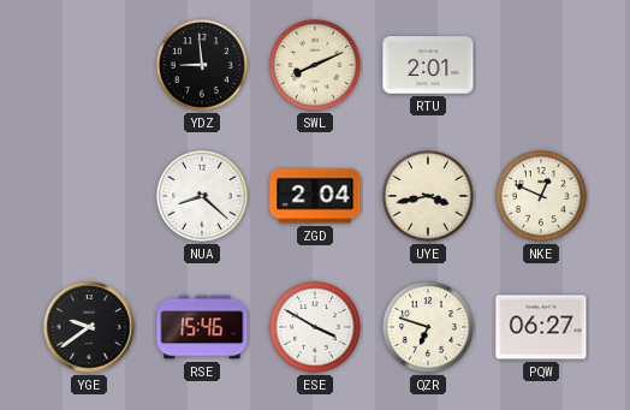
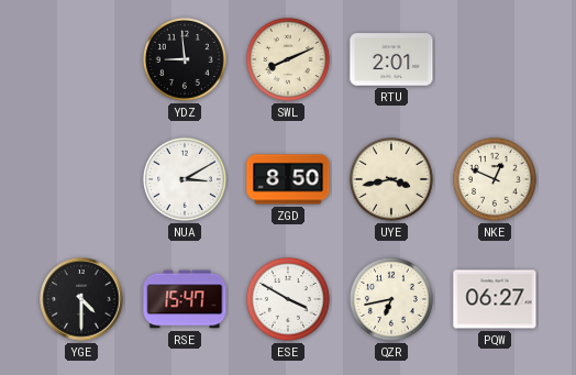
NUA: 8:22 -> 3:10
ZGD: 2:04 -> 8:50
YGE: 9:39 -> 4:30
RSE: 15:46 -> 15:47
QZR: 6:48 -> 6:43
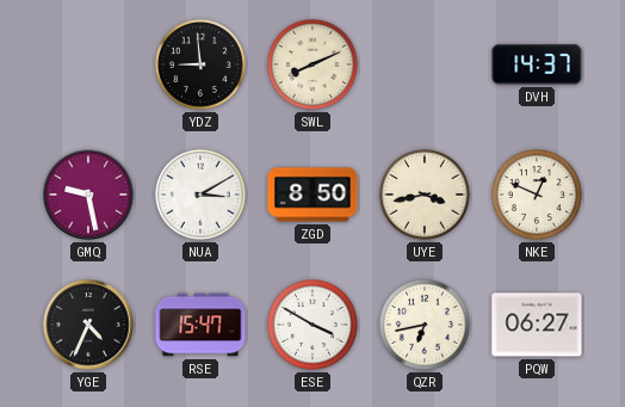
RTU: 2:01 -> none
DVH: none -> 14:37
GMQ: none -> 9:28
YGE: 4:30 -> 4:34
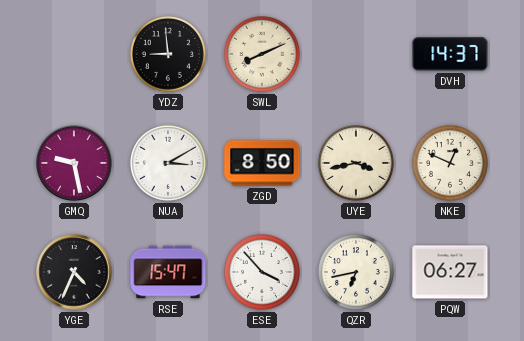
ESE: 3:50 -> 3:53
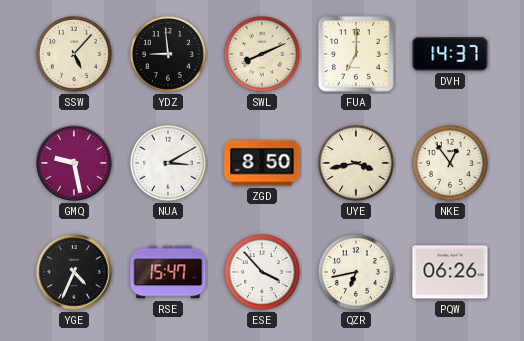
SSW: none -> 5:07
FUA: none -> 7:00
NKE: 12:49 -> 12:54
PQW: 06:27 -> 06:26
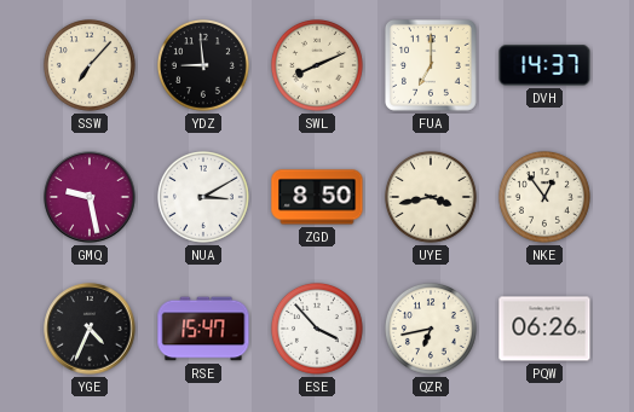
SSW: 5:07 -> 7:07
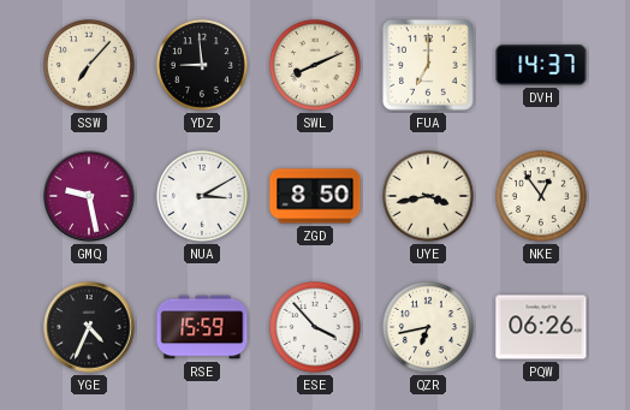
RSE: 15:47 -> 15:59
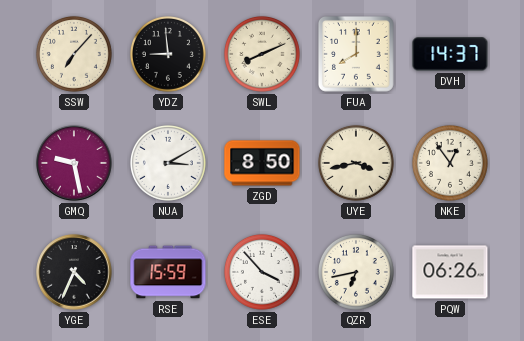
FUA: 7:00 -> 8:00
